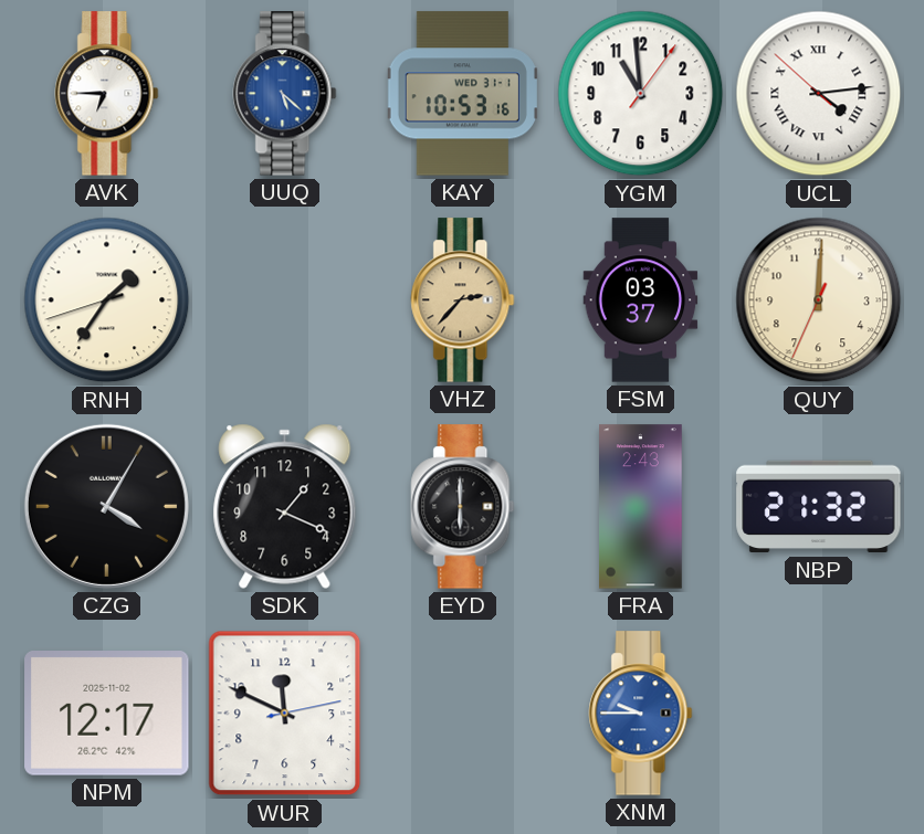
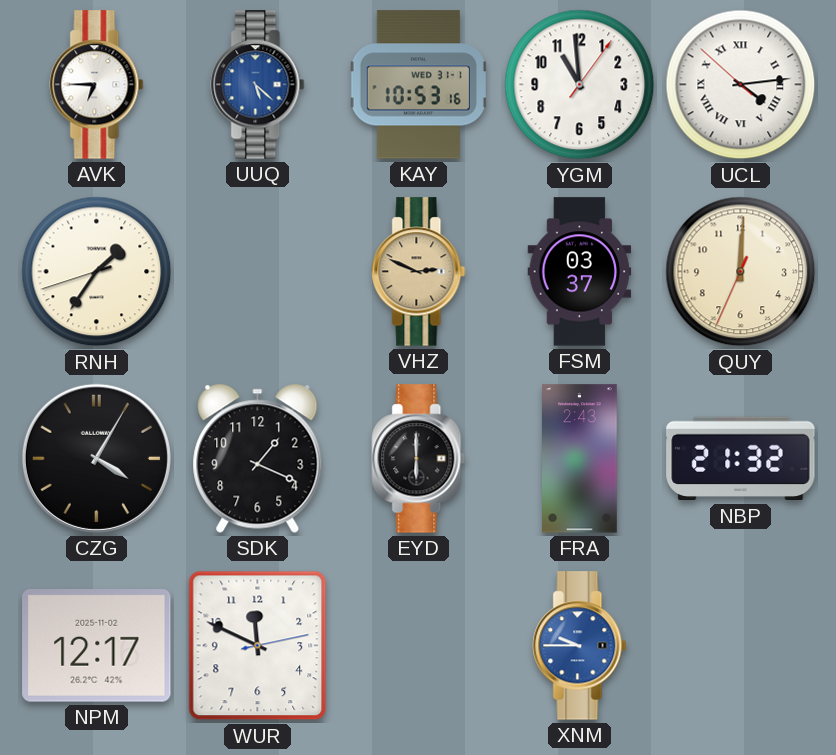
VHZ: 2:37 -> 2:49
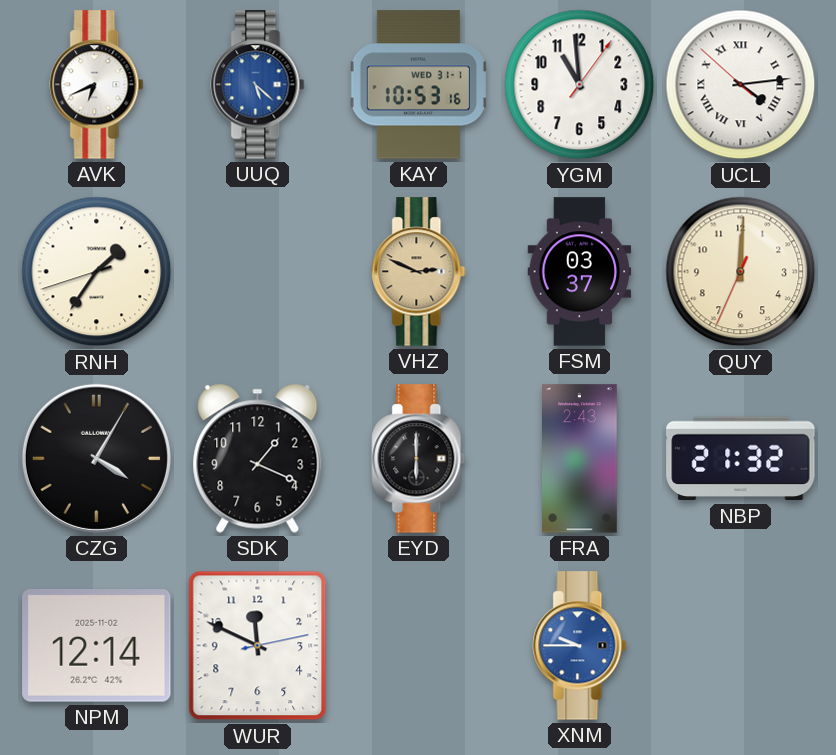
AVK: 6:45 -> 6:41
NPM: 12:17 -> 12:14
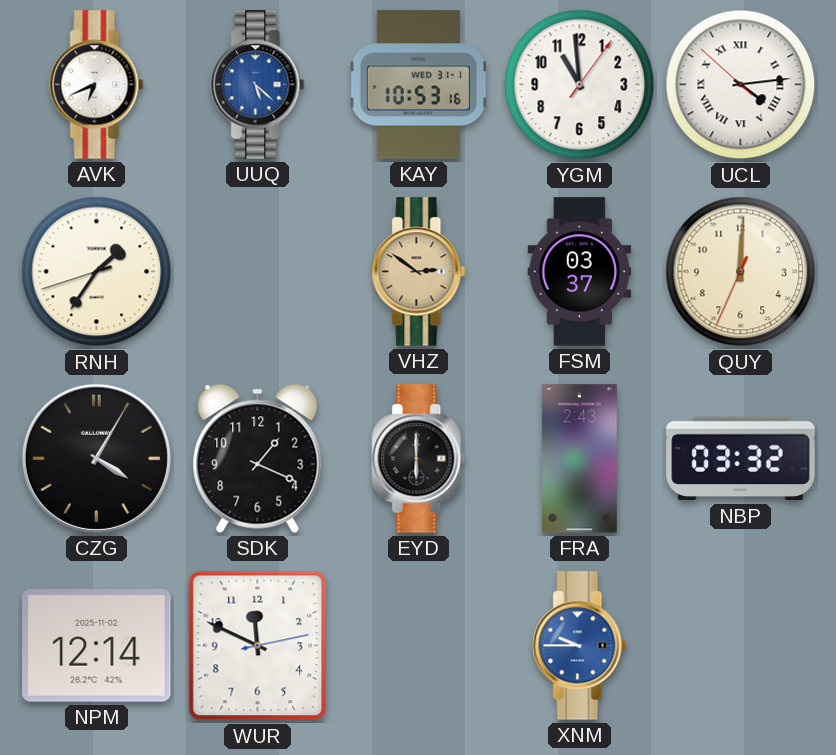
VHZ: 2:49 -> 2:51
NBP: 21:32 -> 03:32
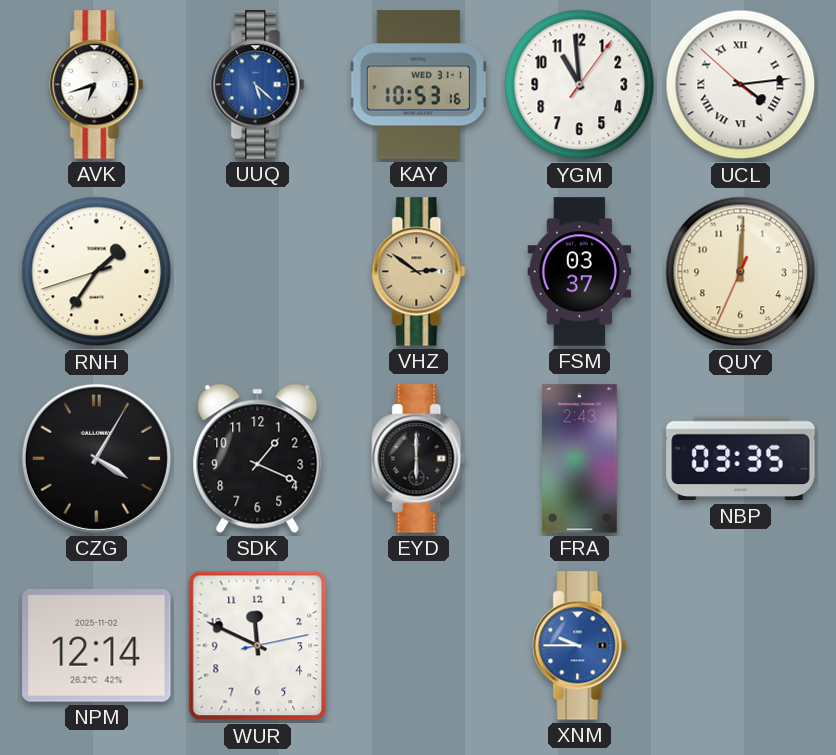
AVK: 6:41 -> 6:42
NBP: 03:32 -> 03:35
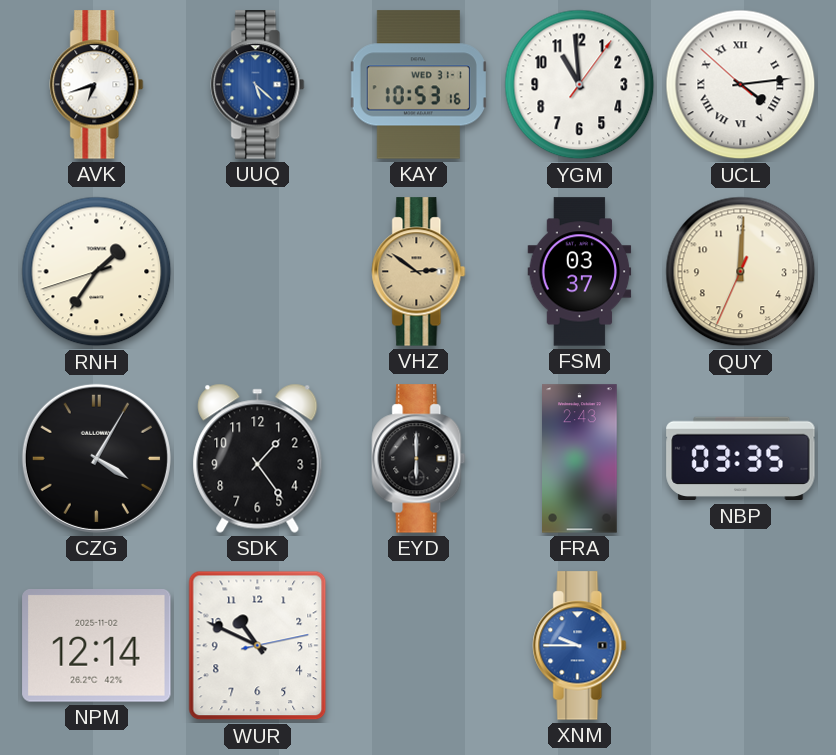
SDK: 1:19 -> 1:24
WUR: 11:49 -> 10:49
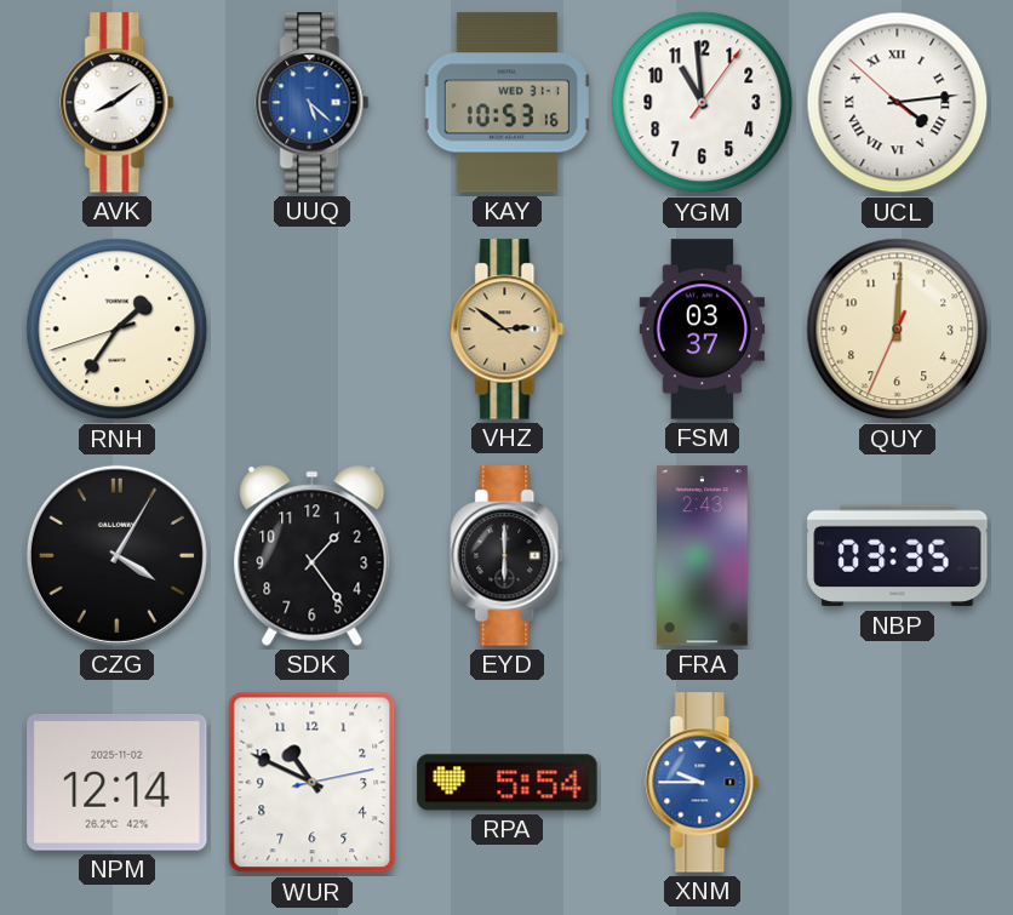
AVK: 6:42 -> 8:09
RPA: none -> 5:54
